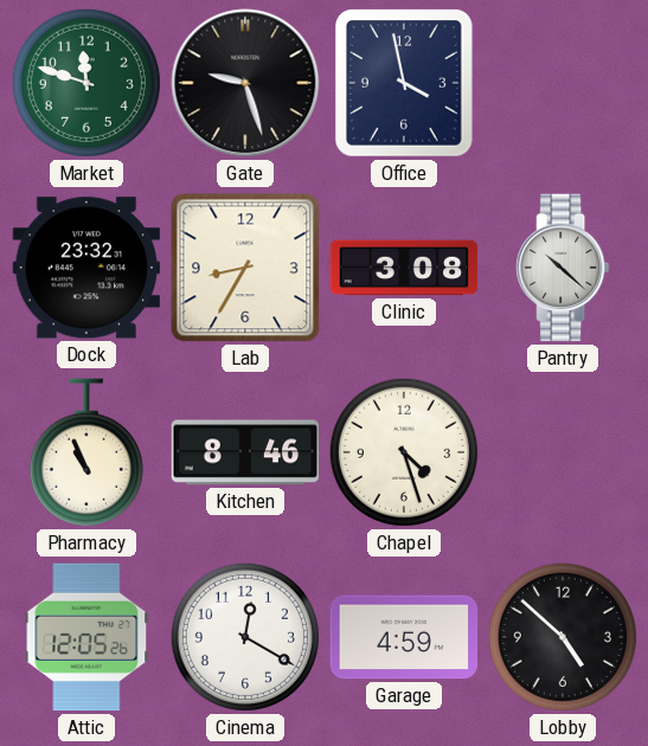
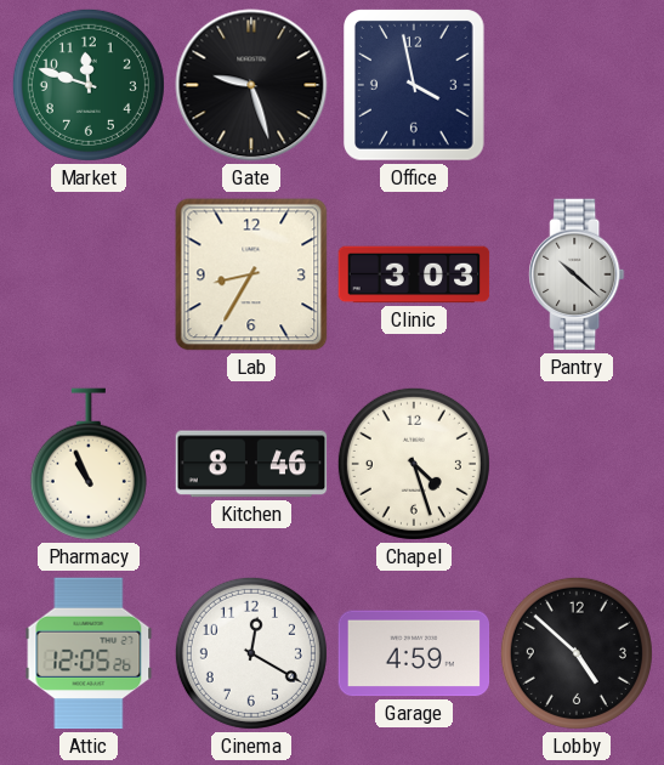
Dock: 23:32 -> none
Clinic: 3:08 -> 3:03
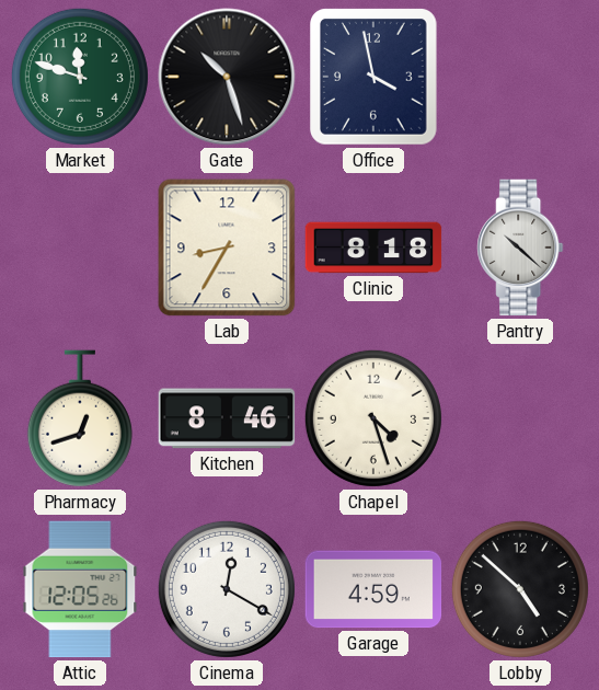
Gate: 9:27 -> 10:27
Clinic: 3:03 -> 8:18
Pharmacy: 10:56 -> 12:42
